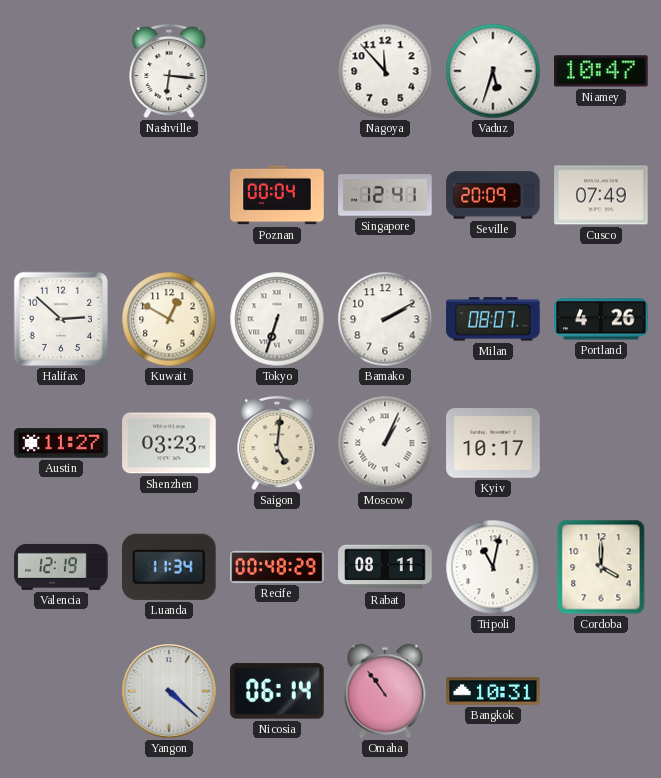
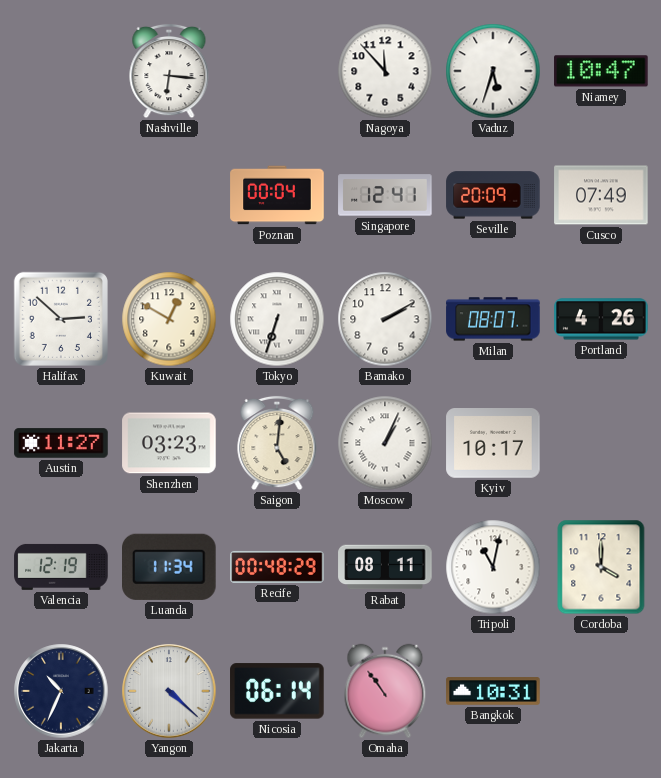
Jakarta: none -> 10:34
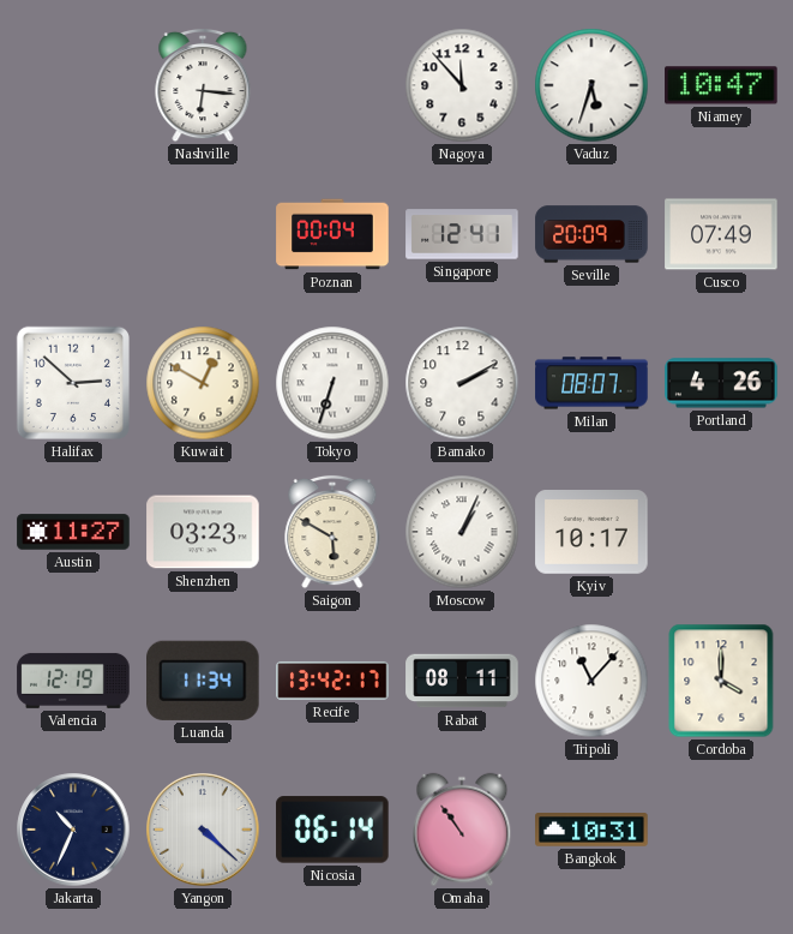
Saigon: 5:01 -> 5:50
Recife: 00:48 -> 13:42
Tripoli: 11:02 -> 11:07
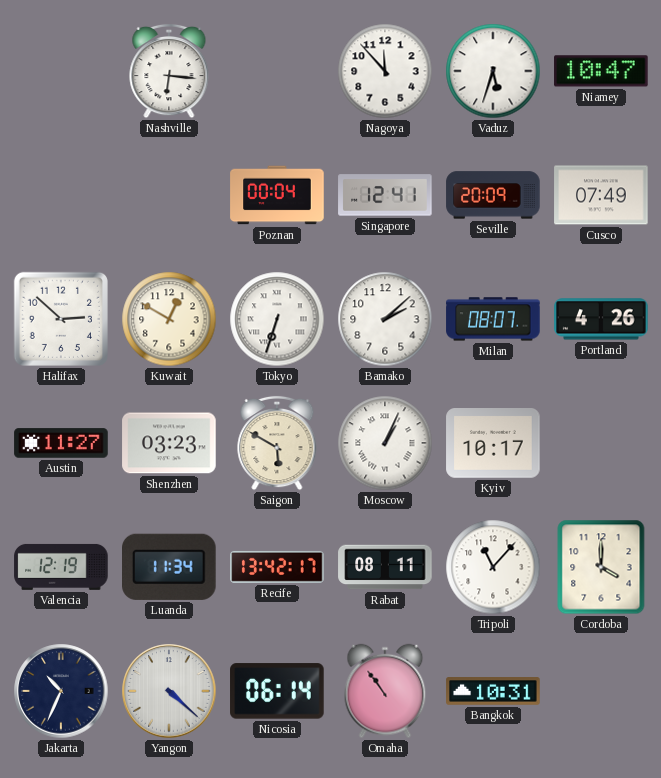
Bamako: 2:10 -> 2:08
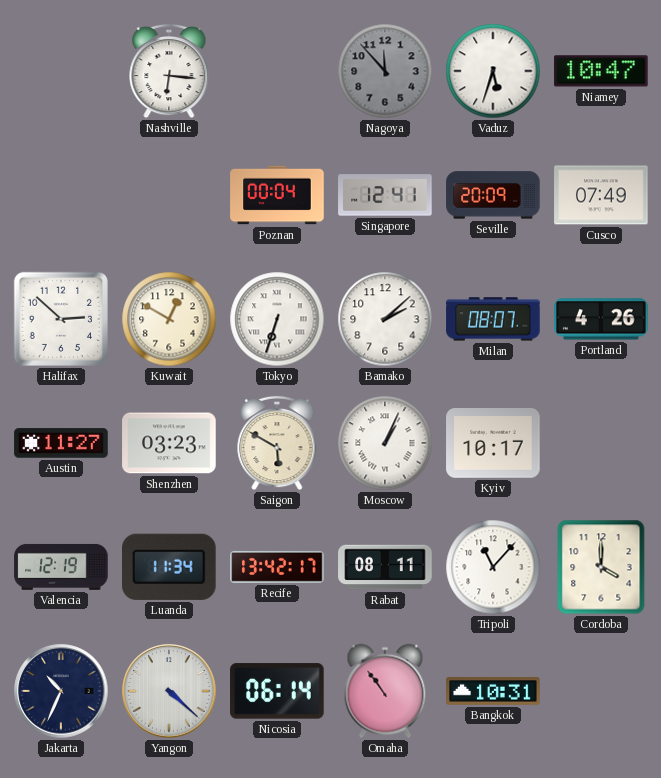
Nagoya dial: white -> grey
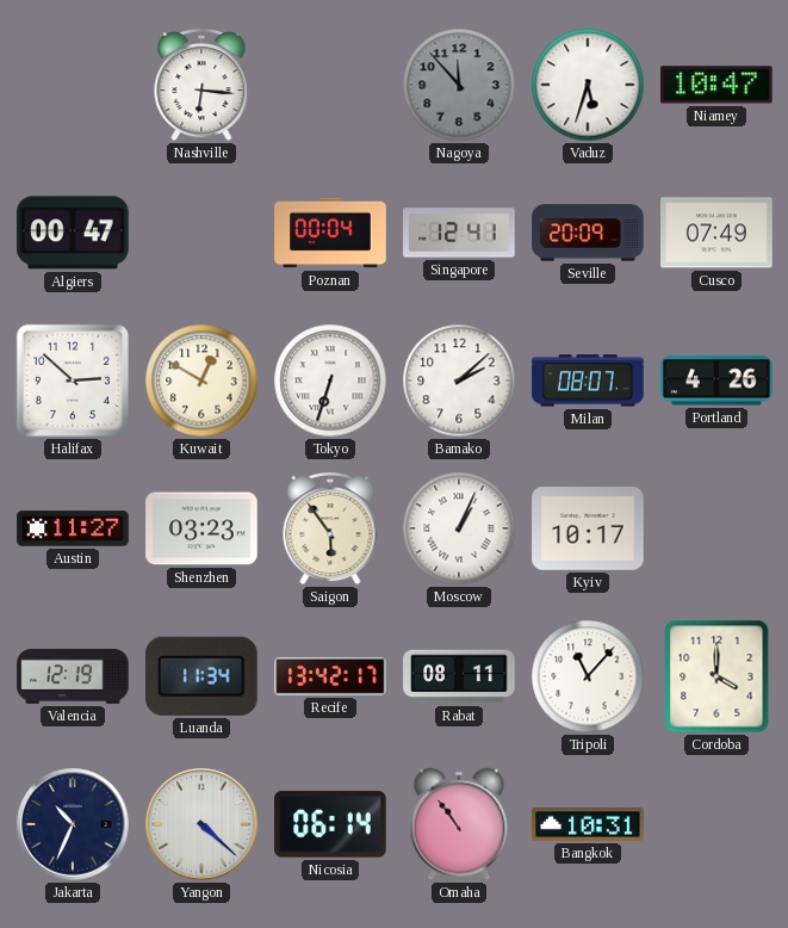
Algiers: none -> 00:47
Saigon: 5:50 -> 5:54
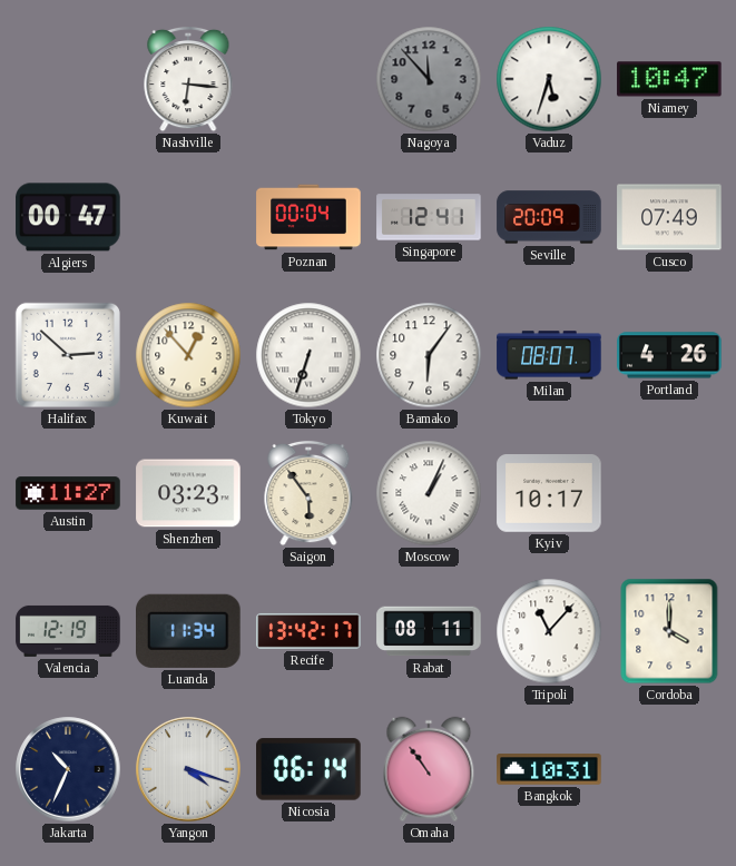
Kuwait: 12:50 -> 12:53
Bamako: 2:08 -> 6:06
Yangon: 4:22 -> 4:18
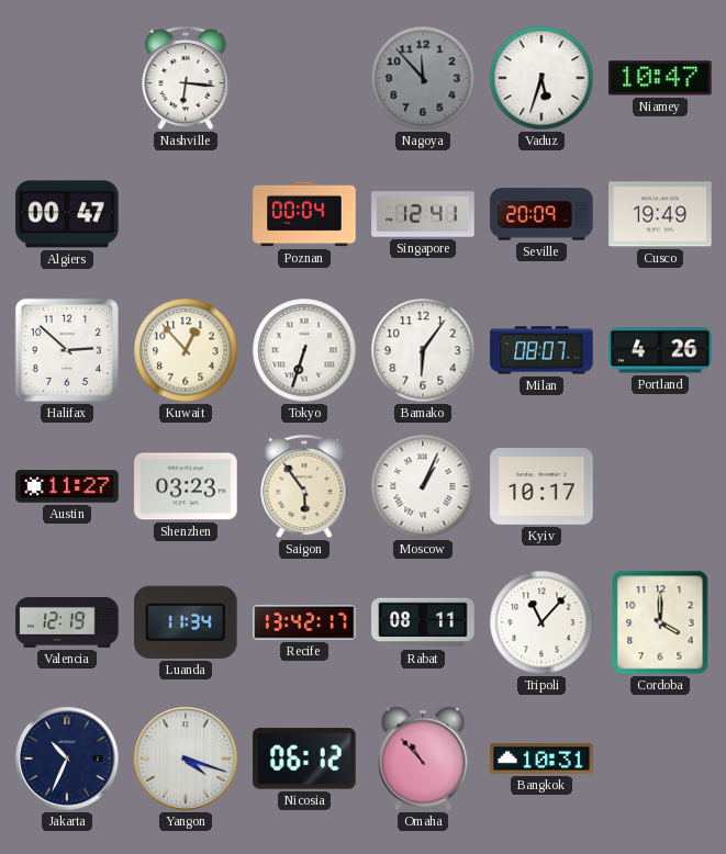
Cusco: 07:49 -> 19:49
Nicosia: 06:14 -> 06:12
Omaha: 10:54 -> 10:53
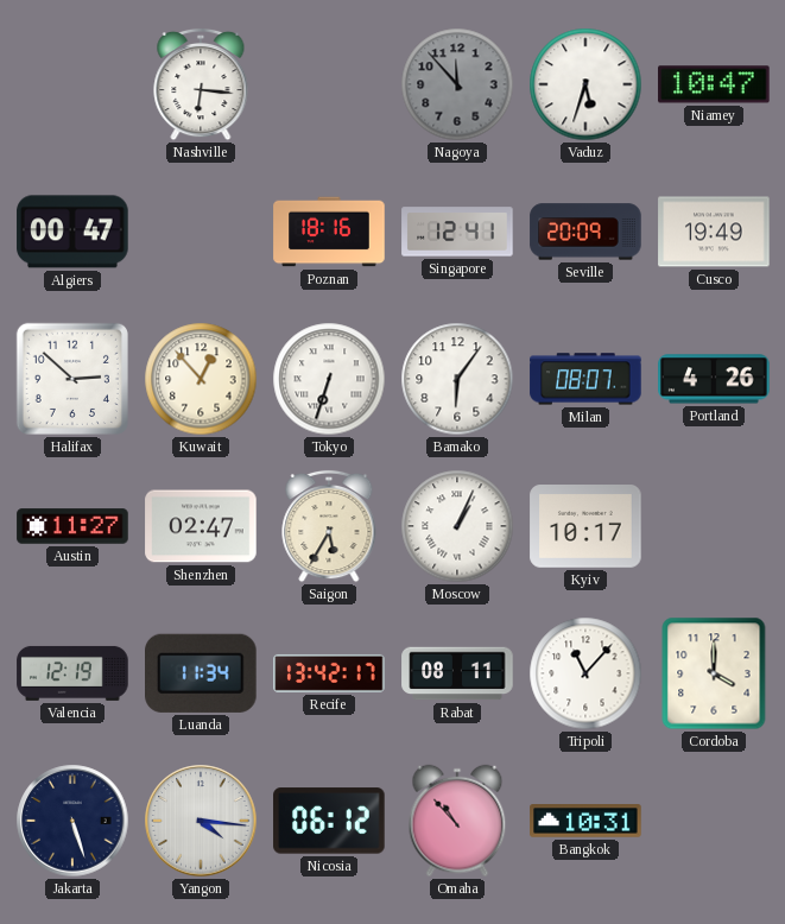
Poznan: 00:04 -> 18:16
Shenzhen: 03:23 -> 02:47
Saigon: 5:54 -> 5:35
Jakarta: 10:34 -> 5:27
Yangon: 4:18 -> 4:16
